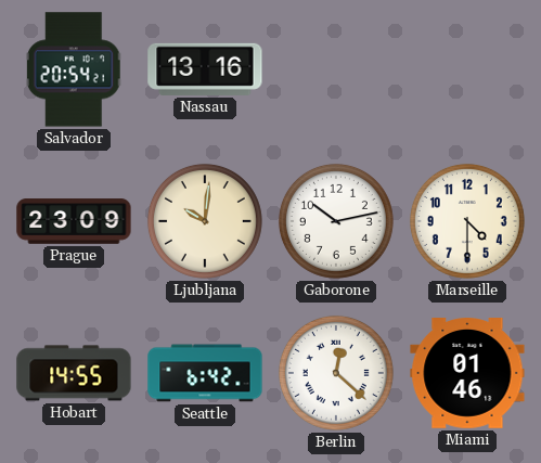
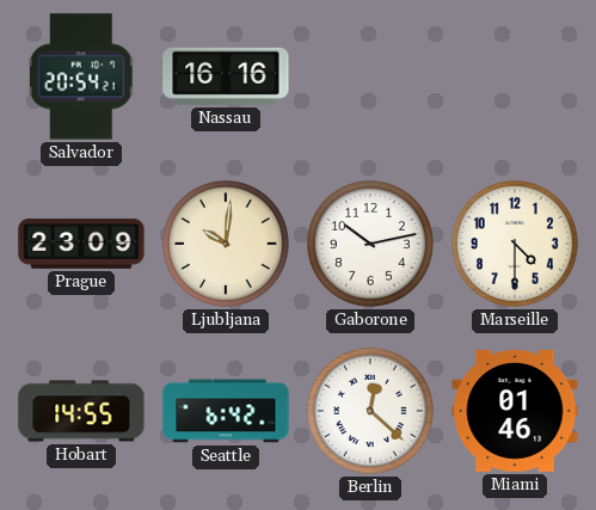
Nassau: 13:16 -> 16:16
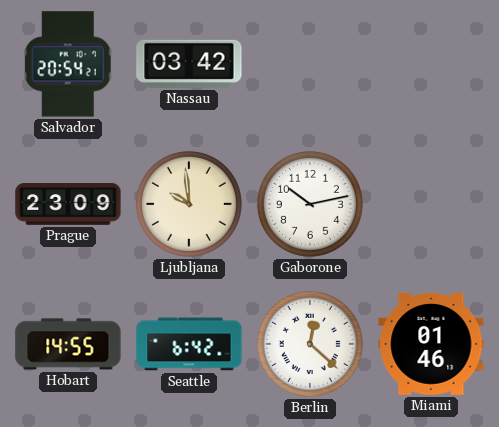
Nassau: 16:16 -> 03:42
Ljubljana: 10:01 -> 9:59
Marseille: 4:30 -> none
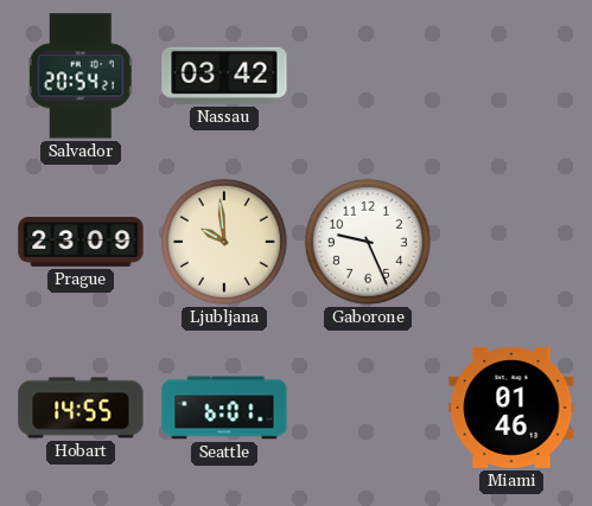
Gaborone: 10:13 -> 9:26
Seattle: 6:42 -> 6:01
Berlin: 12:22 -> none
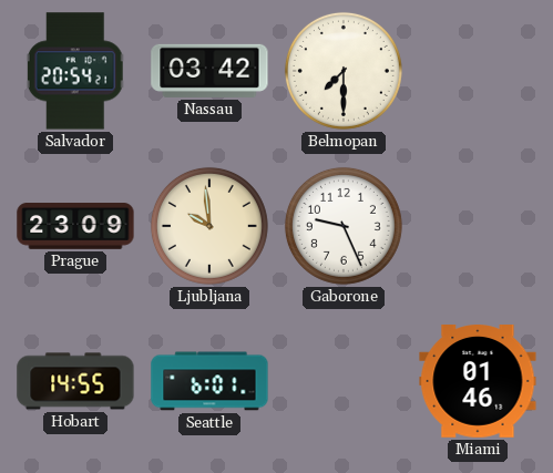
Belmopan: none -> 7:30
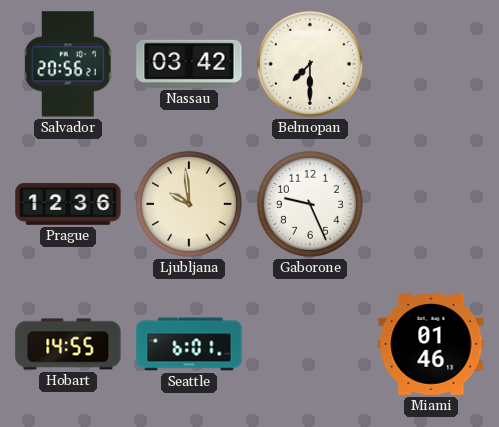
Salvador: 20:54 -> 20:56
Prague: 23:09 -> 12:36
